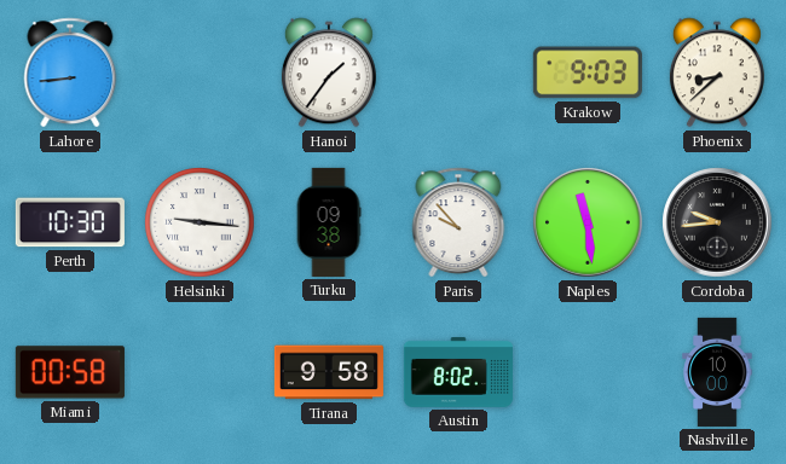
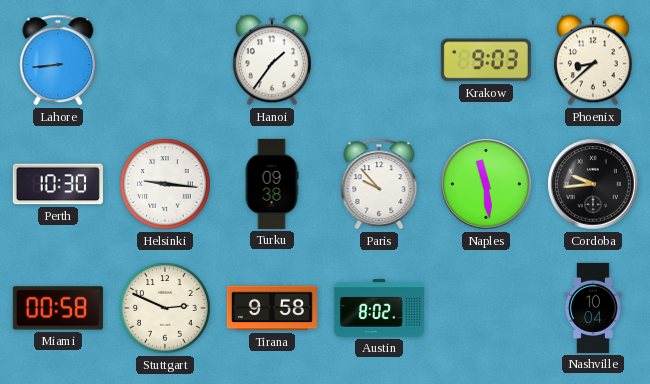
Stuttgart: none -> 2:49
Nashville: 10:00 -> 10:04
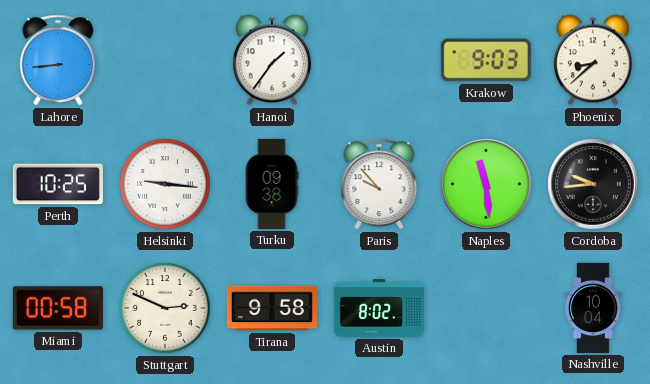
Perth: 10:30 -> 10:25
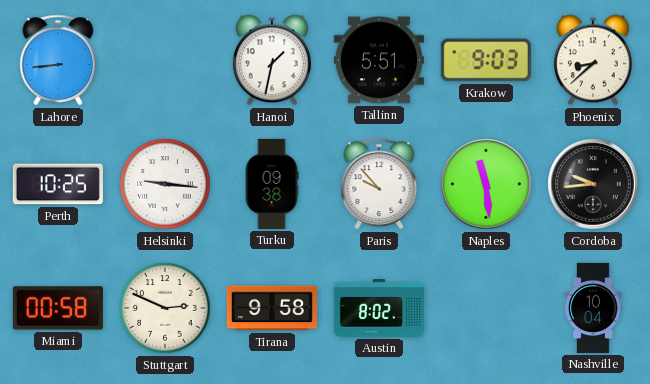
Hanoi: 1:36 -> 1:32
Tallinn: none -> 5:51
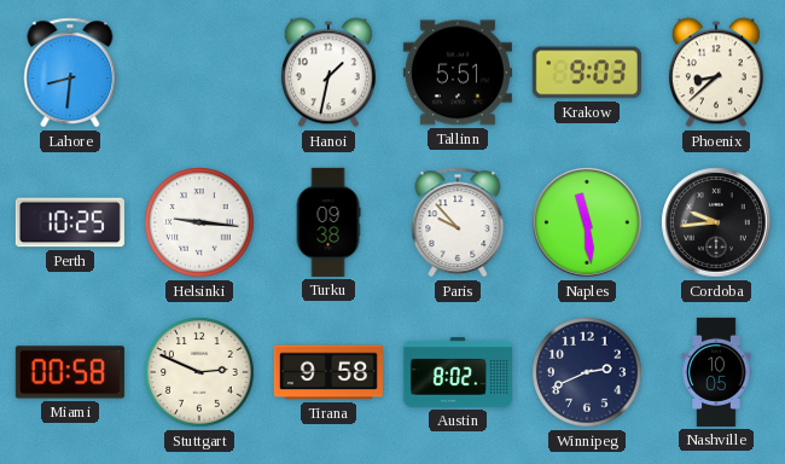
Lahore: 8:44 -> 8:31
Winnipeg: none -> 2:41
Nashville: 10:04 -> 10:05
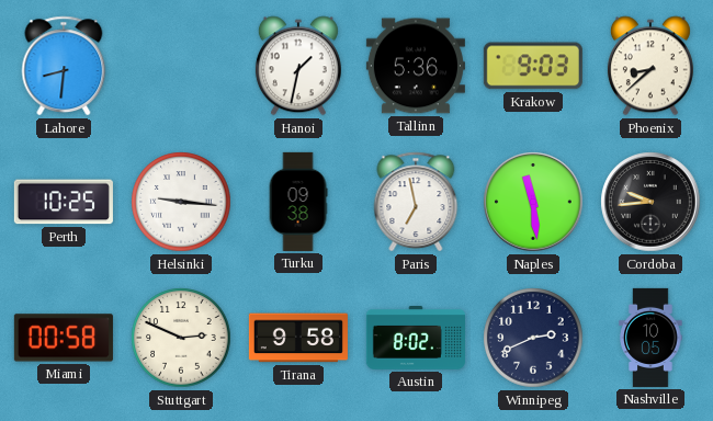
Tallinn: 5:51 -> 5:36
Paris: 9:53 -> 6:58
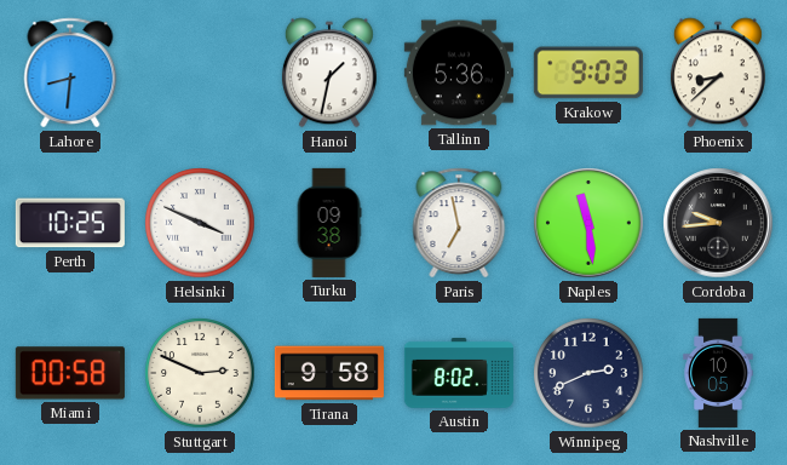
Helsinki: 9:16 -> 3:49
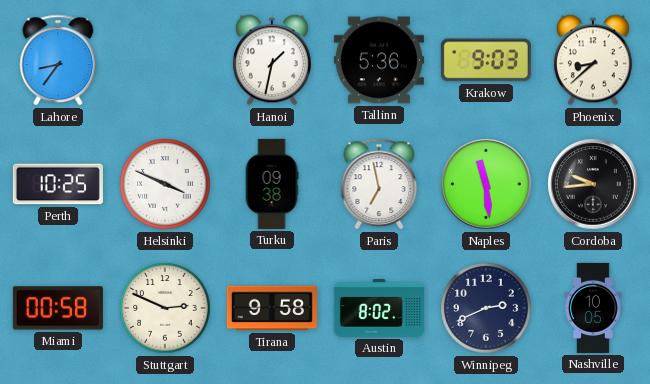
Lahore: 8:31 -> 8:36
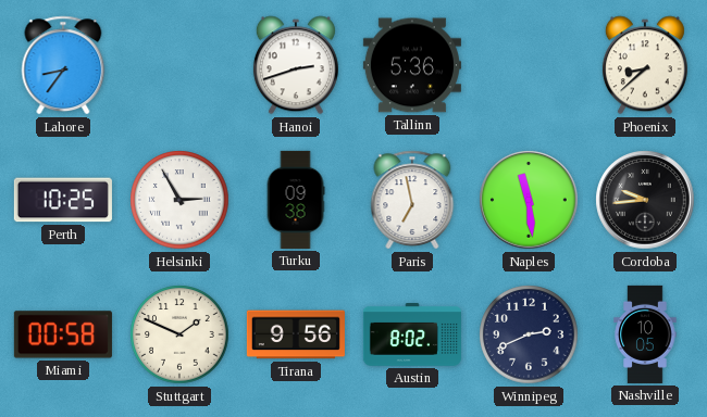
Hanoi: 1:32 -> 2:42
Krakow: 9:03 -> none
Helsinki: 3:49 -> 2:55
Stuttgart: 2:49 -> 1:49
Tirana: 9:58 -> 9:56
